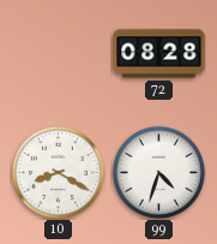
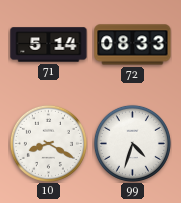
71: none -> 5:14
72: 08:28 -> 08:33
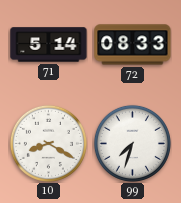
99: 4:33 -> 7:33
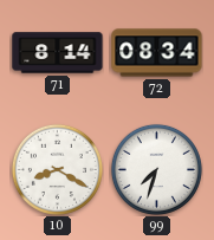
71: 5:14 -> 8:14
72: 08:33 -> 08:34
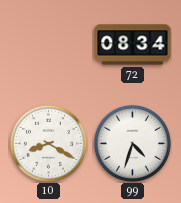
71: 8:14 -> none
99: 7:33 -> 4:33
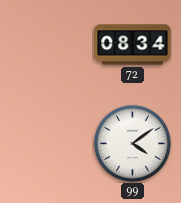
10: 8:20 -> none
99: 4:33 -> 4:09
